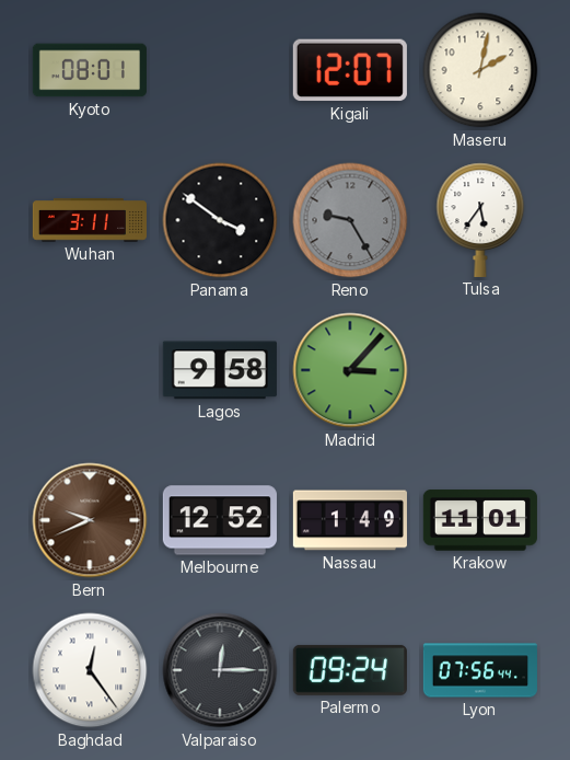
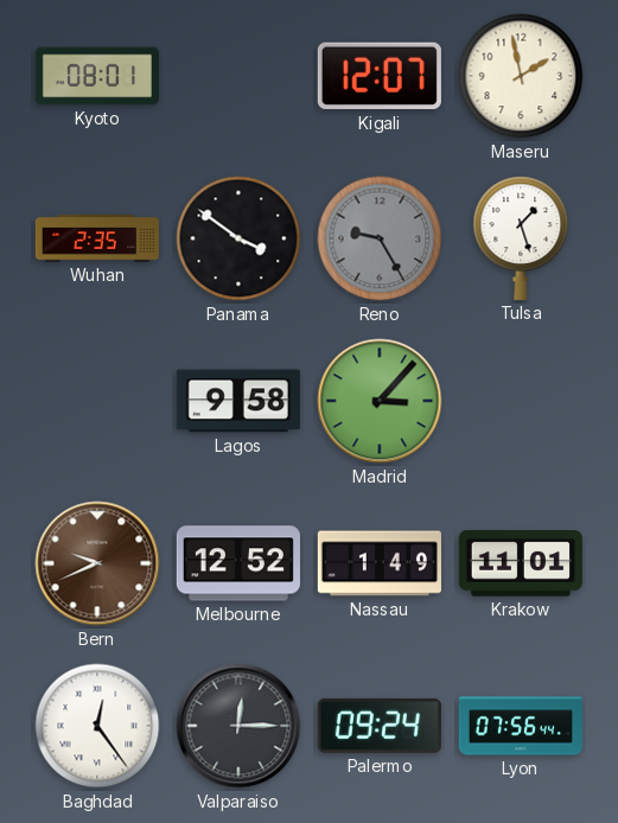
Maseru: 2:02 -> 1:58
Wuhan: 3:11 -> 2:35
Tulsa: 5:36 -> 1:27
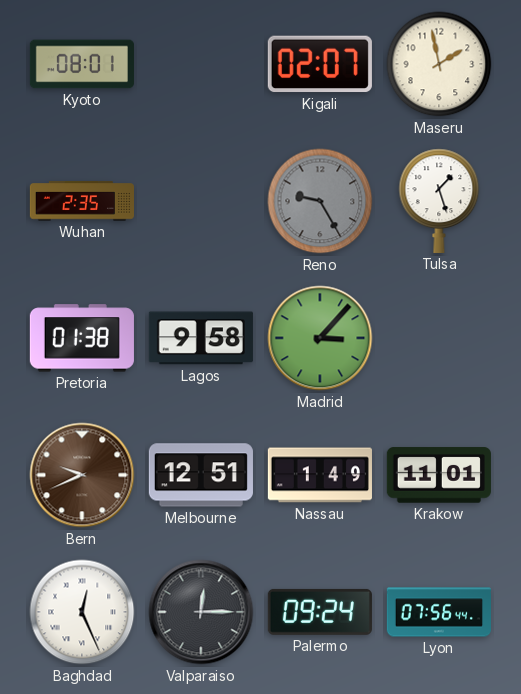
Kigali: 12:07 -> 02:07
Panama: 3:51 -> none
Pretoria: none -> 01:38
Melbourne: 12:52 -> 12:51
Baghdad: 12:24 -> 12:26
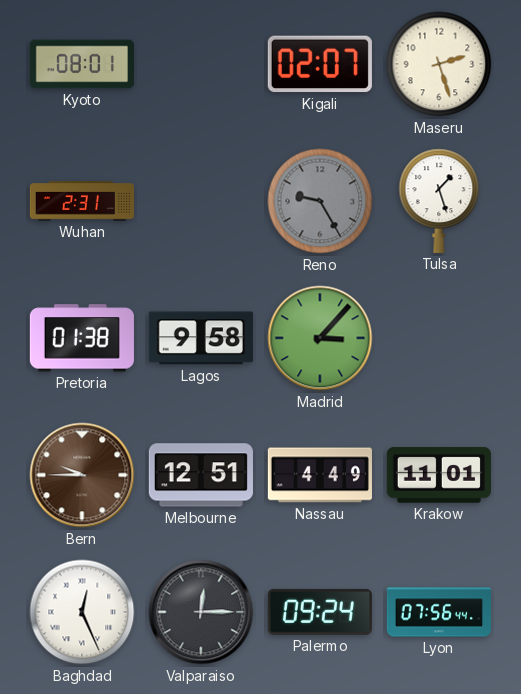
Maseru: 1:58 -> 2:27
Wuhan: 2:35 -> 2:31
Bern: 9:41 -> 9:45
Nassau: 1:49 -> 4:49
